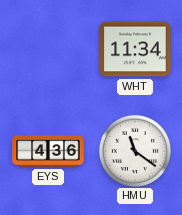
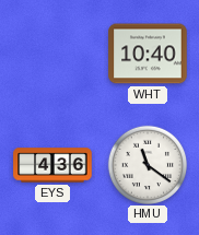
WHT: 11:34 -> 10:40
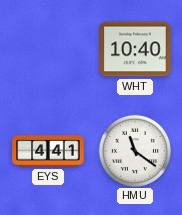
EYS: 4:36 -> 4:41
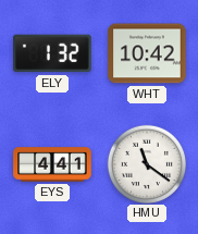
ELY: none -> 1:32
WHT: 10:40 -> 10:42
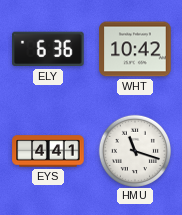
ELY: 1:32 -> 6:36
HMU: 11:21 -> 11:18
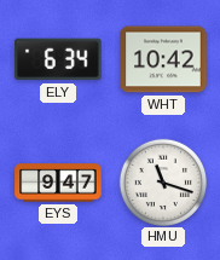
ELY: 6:36 -> 6:34
EYS: 4:41 -> 9:47
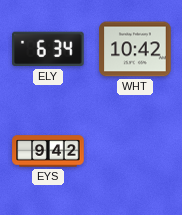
EYS: 9:47 -> 9:42
HMU: 11:18 -> none
